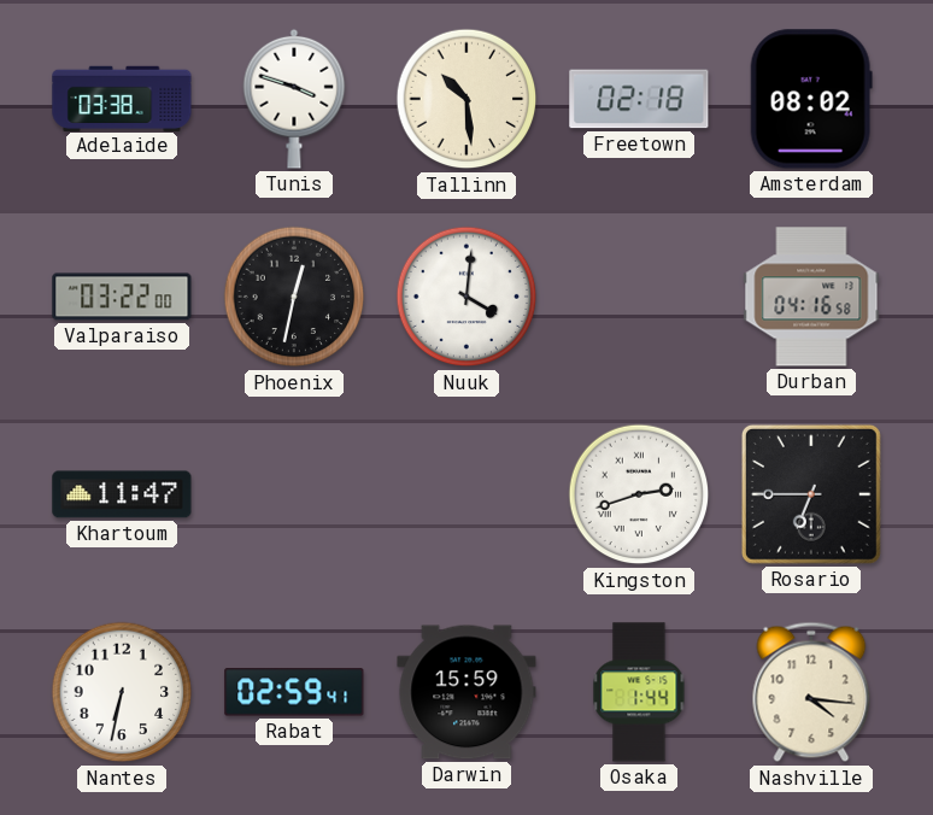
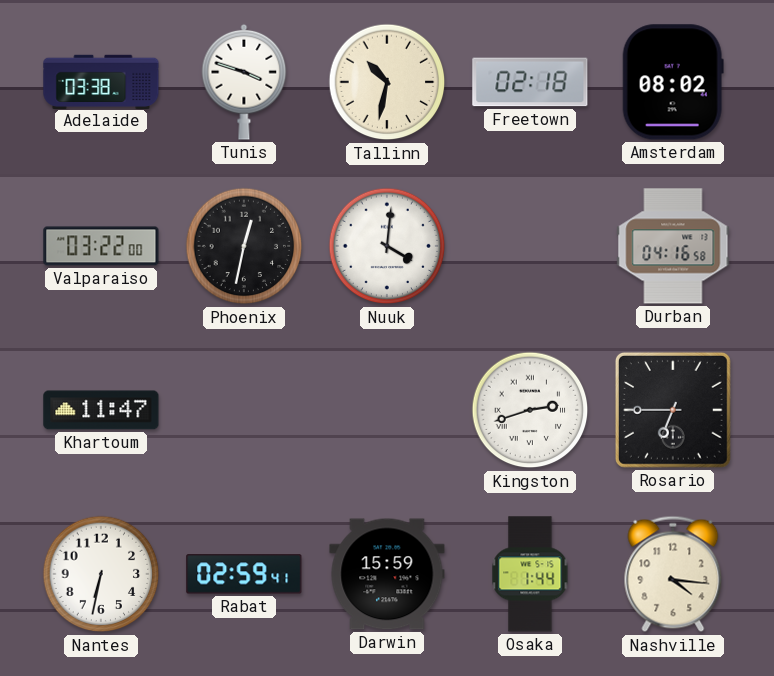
Tallinn: 10:29 -> 10:32
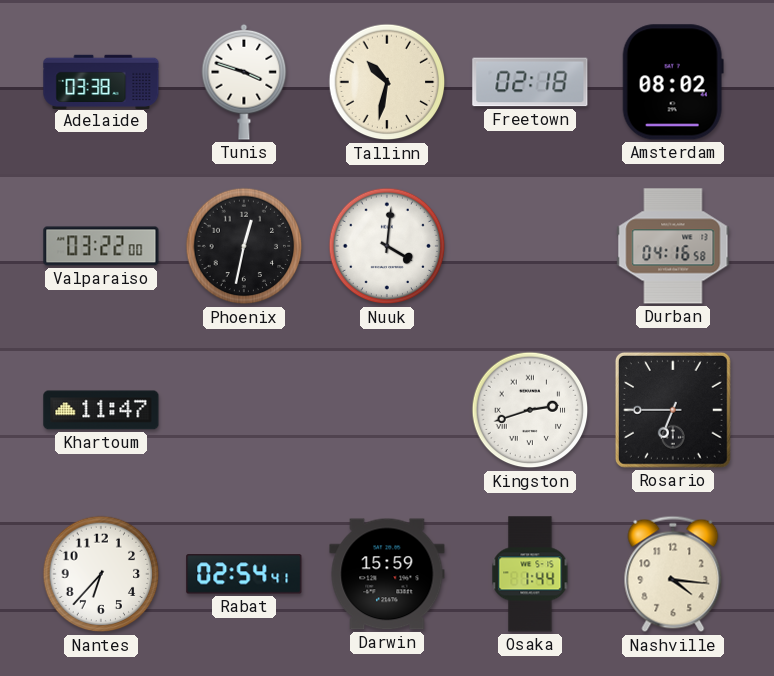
Nantes: 6:32 -> 6:37
Rabat: 02:59 -> 02:54
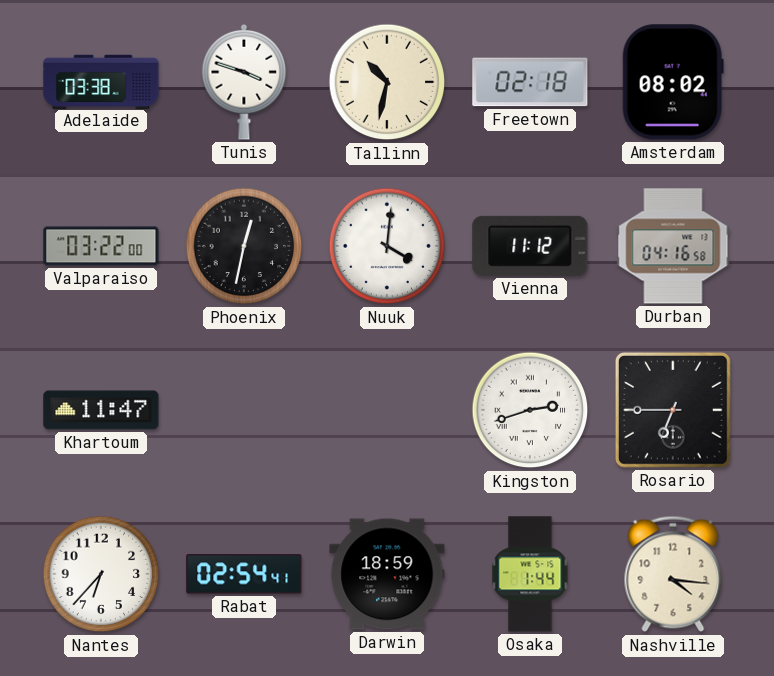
Vienna: none -> 11:12
Darwin: 15:59 -> 18:59
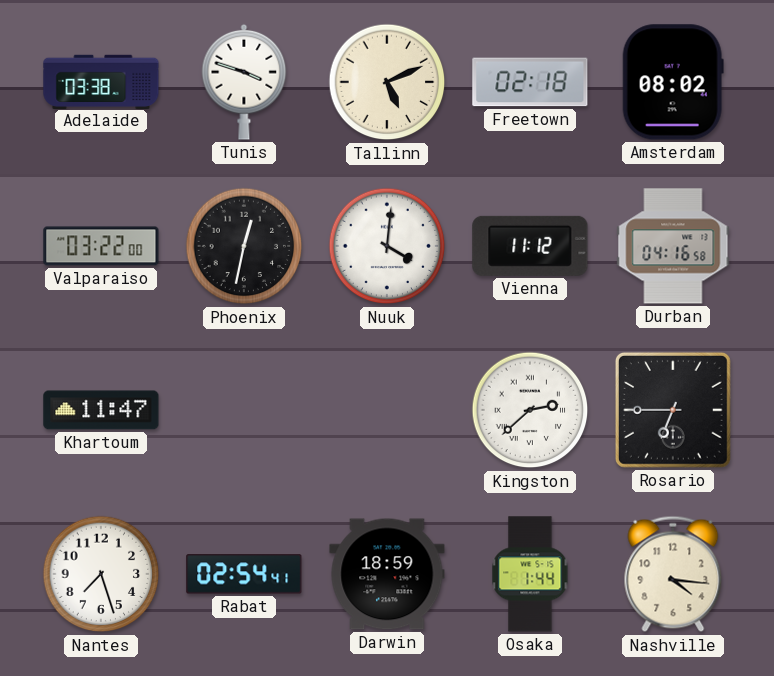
Tallinn: 10:32 -> 5:11
Kingston: 2:42 -> 2:38
Nantes: 6:37 -> 7:27
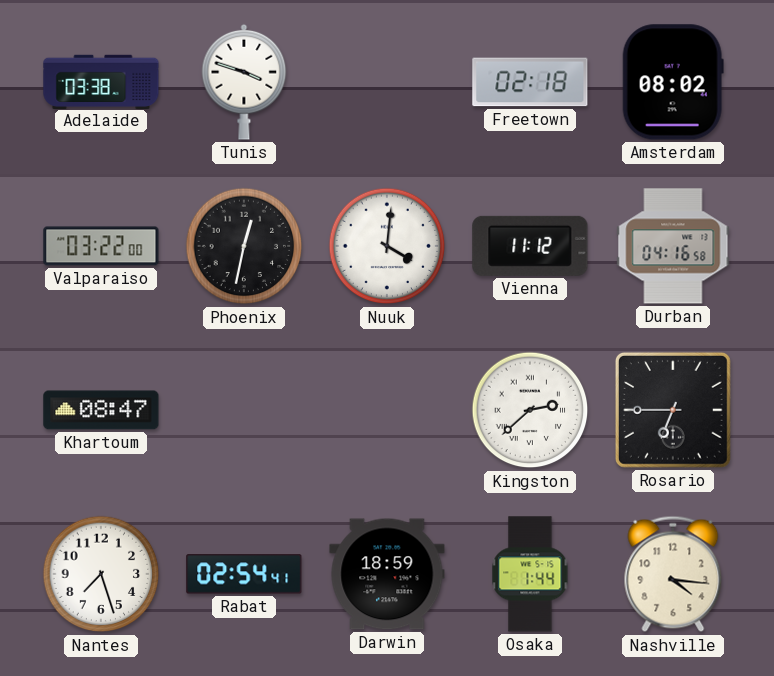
Tallinn: 5:11 -> none
Khartoum: 11:47 -> 08:47
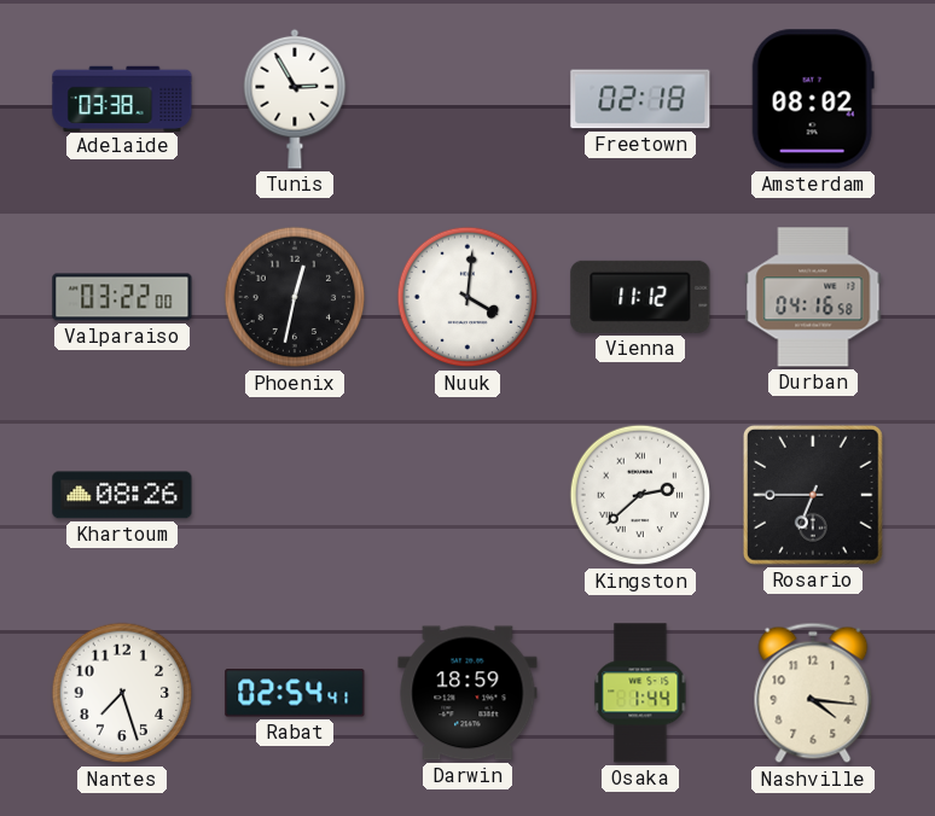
Tunis: 3:48 -> 2:55
Khartoum: 08:47 -> 08:26
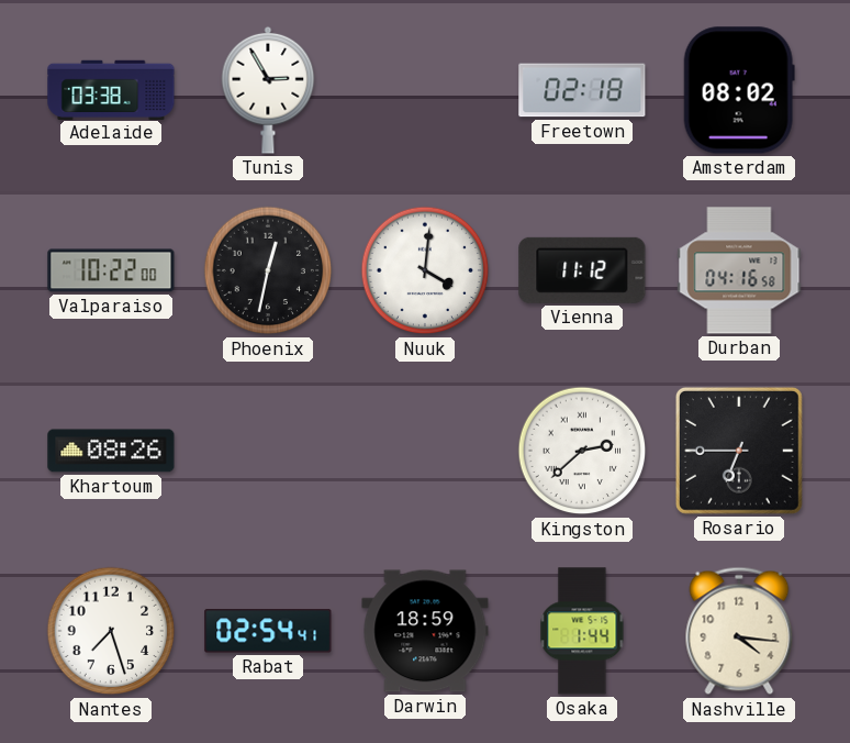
Valparaiso: 03:22 -> 10:22
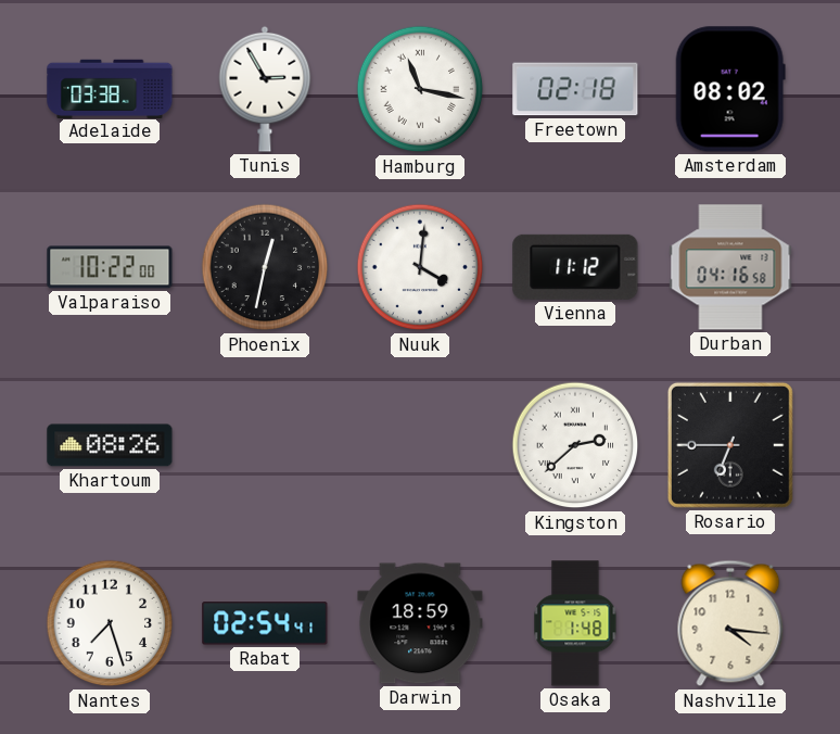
Hamburg: none -> 11:17
Osaka: 1:44 -> 1:48
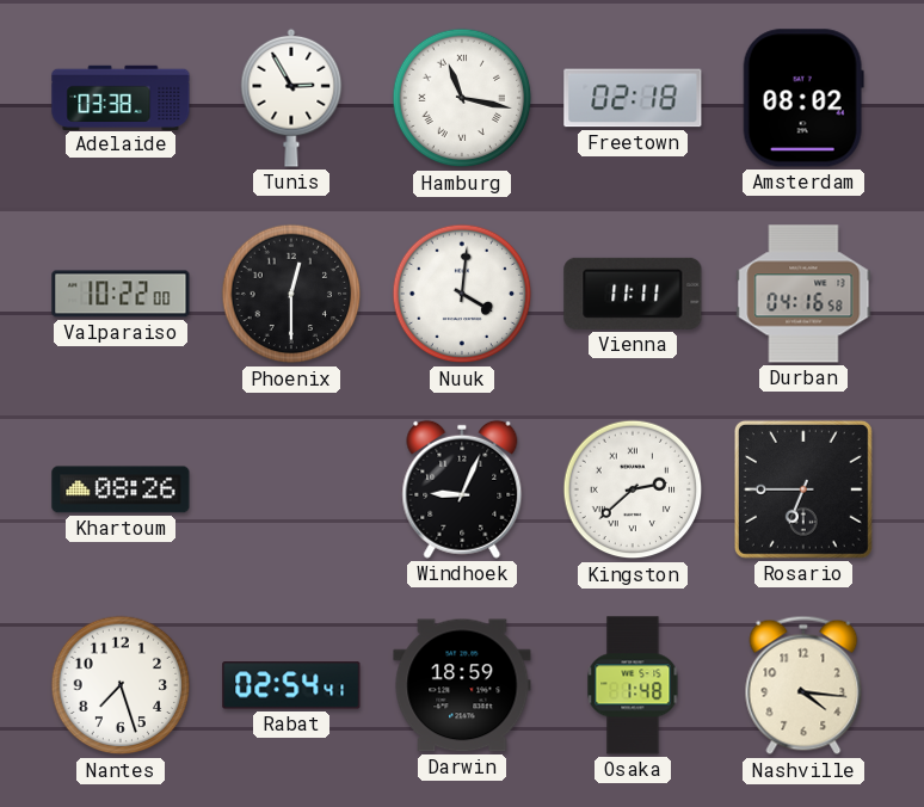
Phoenix: 12:32 -> 12:30
Vienna: 11:12 -> 11:11
Windhoek: none -> 9:04
